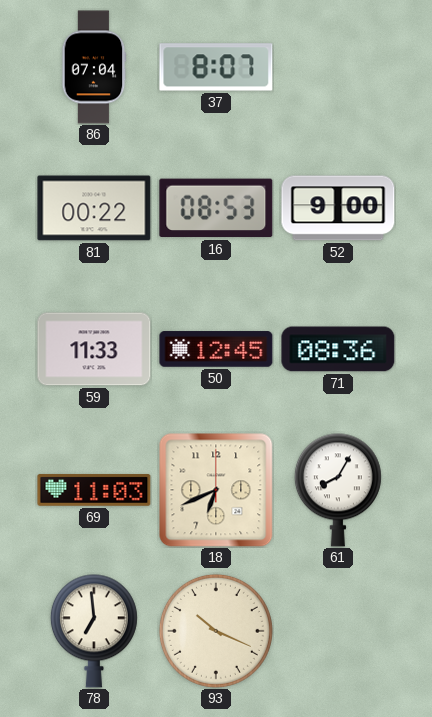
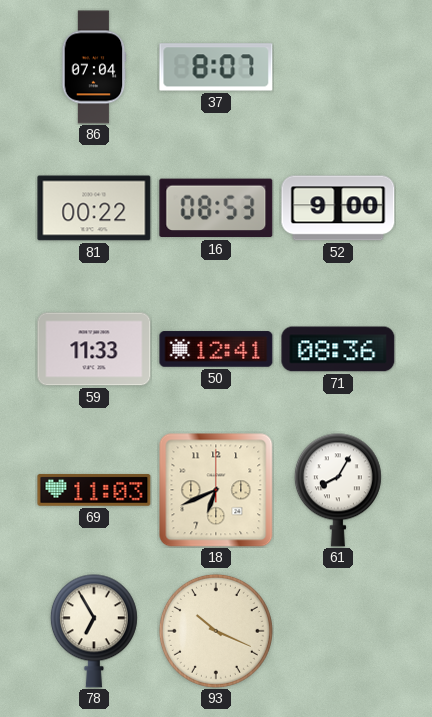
50: 12:45 -> 12:41
78: 6:59 -> 6:55
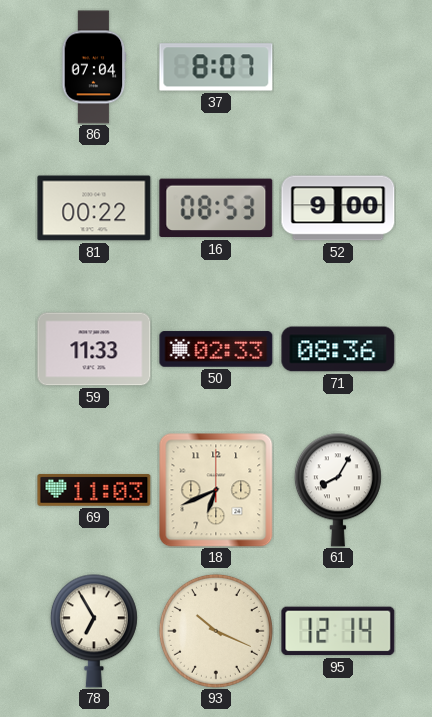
50: 12:41 -> 02:33
95: none -> 12:14
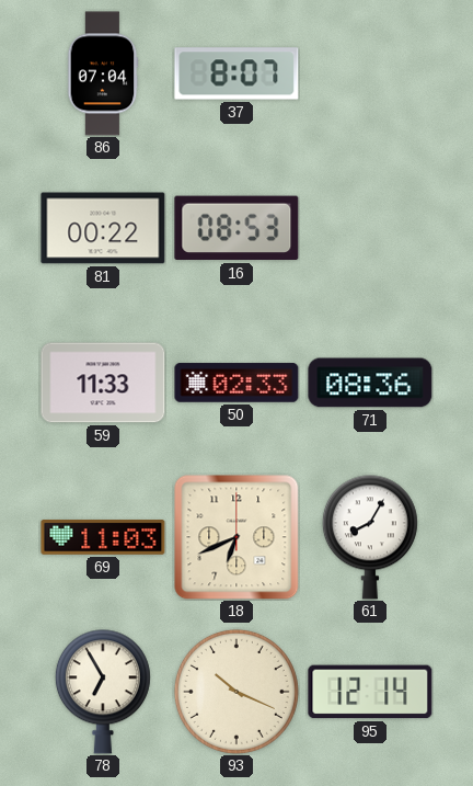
52: 9:00 -> none
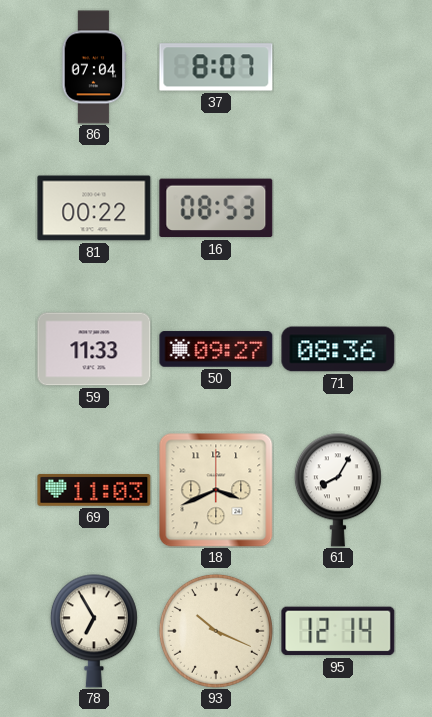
50: 02:33 -> 09:27
18: 6:41 -> 3:41
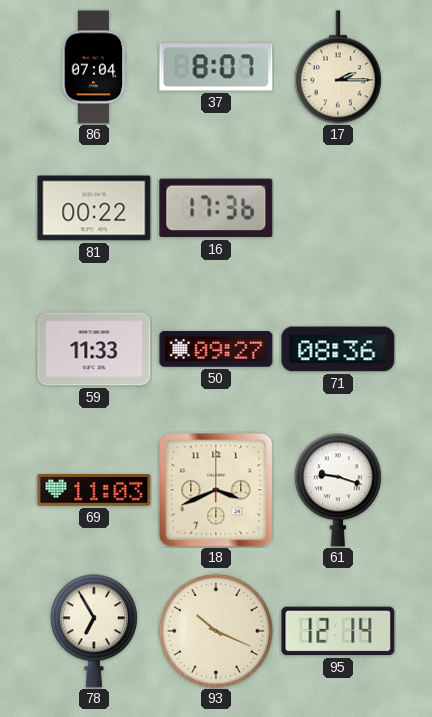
17: none -> 2:15
16: 08:53 -> 17:36
61: 8:05 -> 9:18
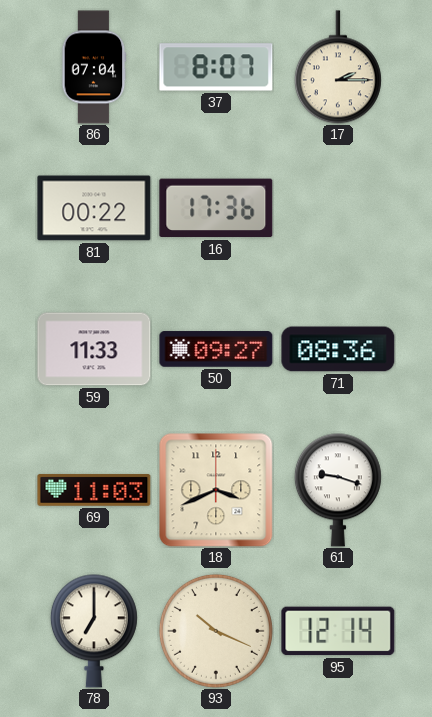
78: 6:55 -> 7:00
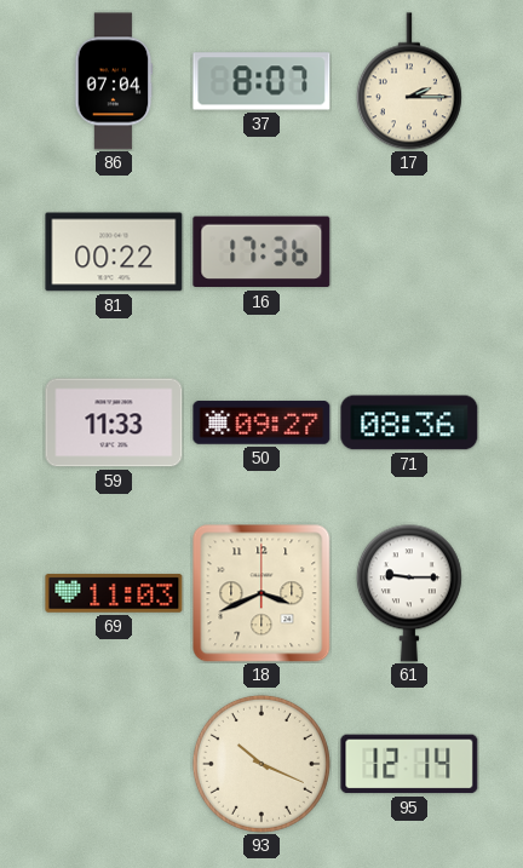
61: 9:18 -> 9:15
78: 7:00 -> none
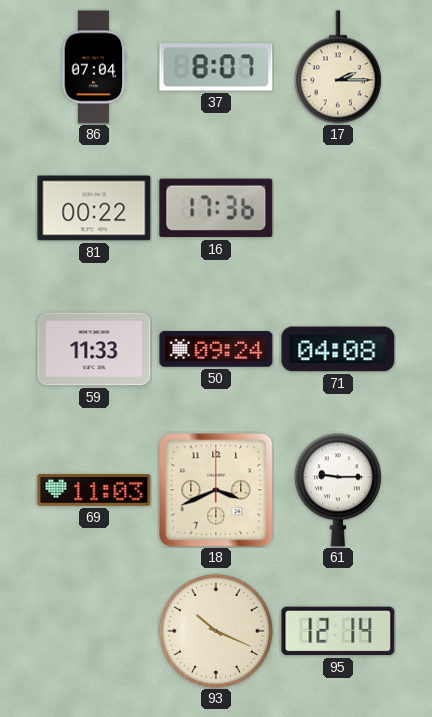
50: 09:27 -> 09:24
71: 08:36 -> 04:08
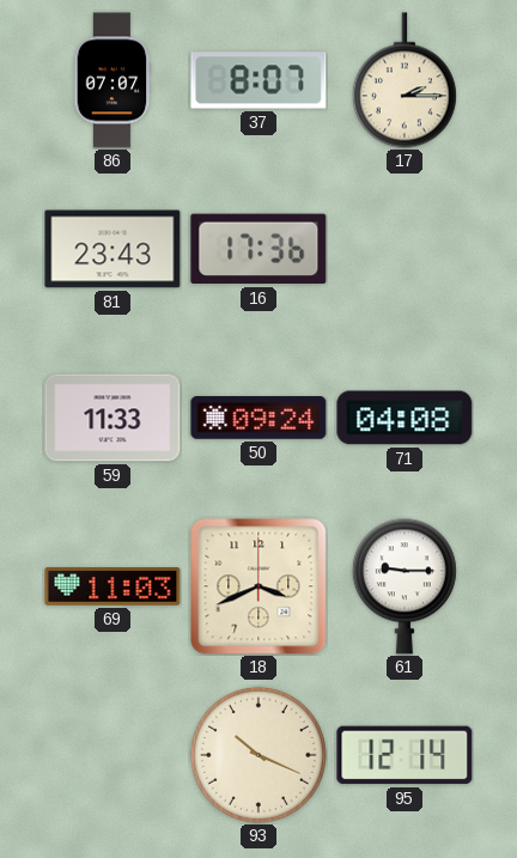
86: 07:04 -> 07:07
81: 00:22 -> 23:43
